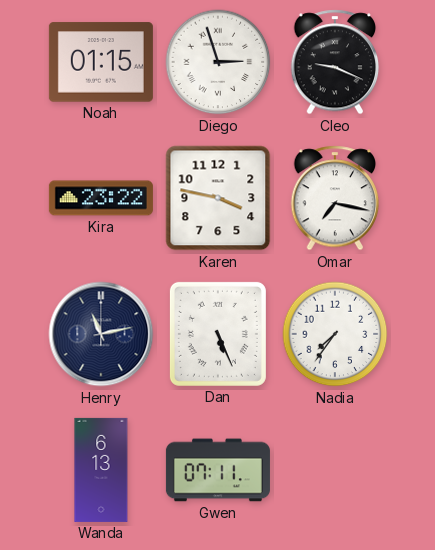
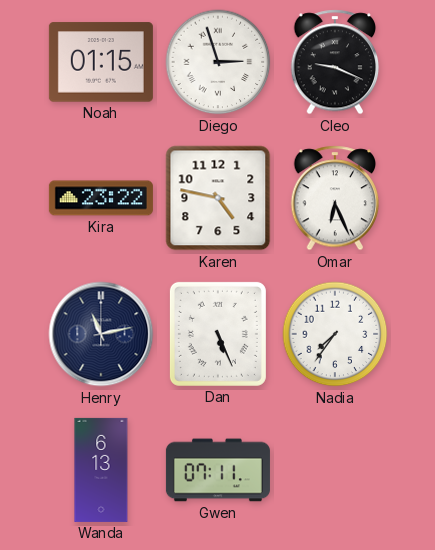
Karen: 3:47 -> 4:47
Omar: 7:17 -> 6:26
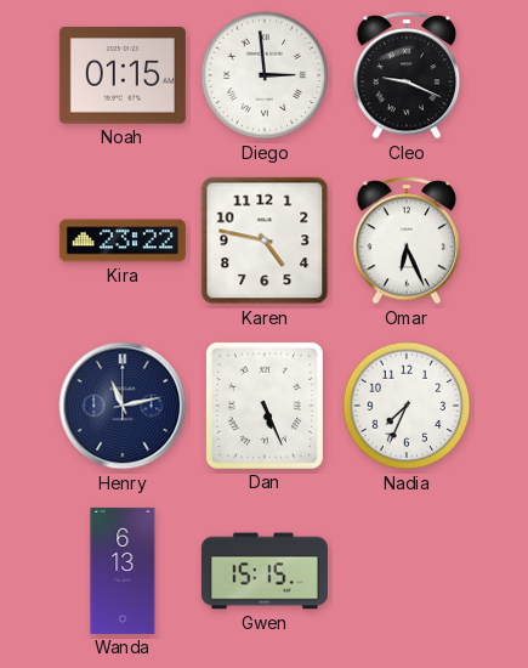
Diego: 2:57 -> 2:59
Nadia: 7:36 -> 7:34
Gwen: 07:11 -> 15:15
